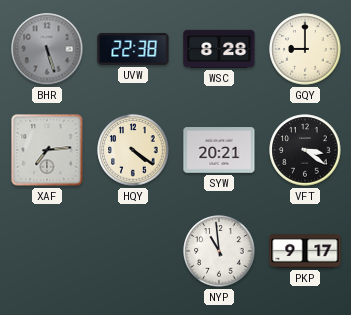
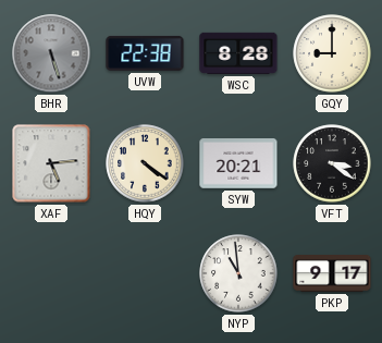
XAF: 7:14 -> 5:14
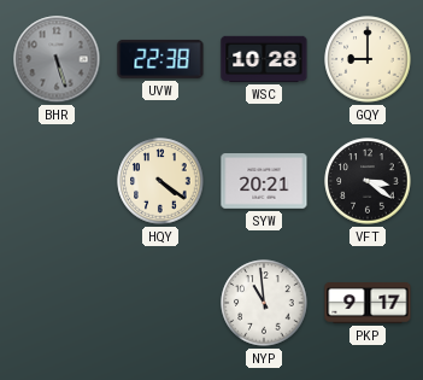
WSC: 8:28 -> 10:28
XAF: 5:14 -> none
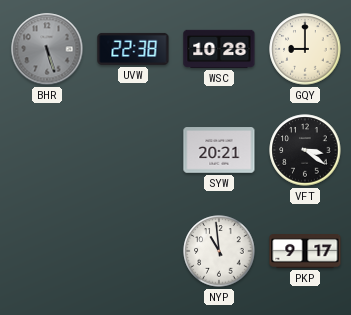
HQY: 4:21 -> none
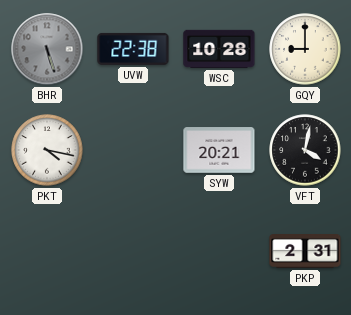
PKT: none -> 4:17
VFT: 3:21 -> 4:02
NYP: 10:59 -> none
PKP: 9:17 -> 2:31
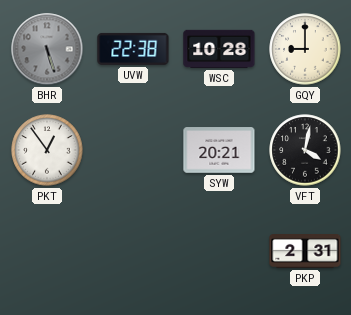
PKT: 4:17 -> 12:54
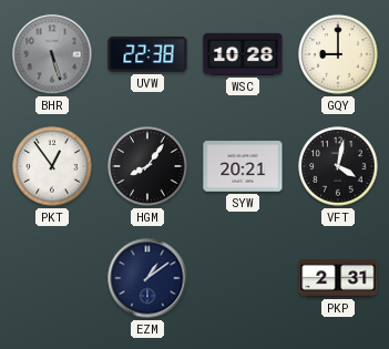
HGM: none -> 8:06
EZM: none -> 1:09
